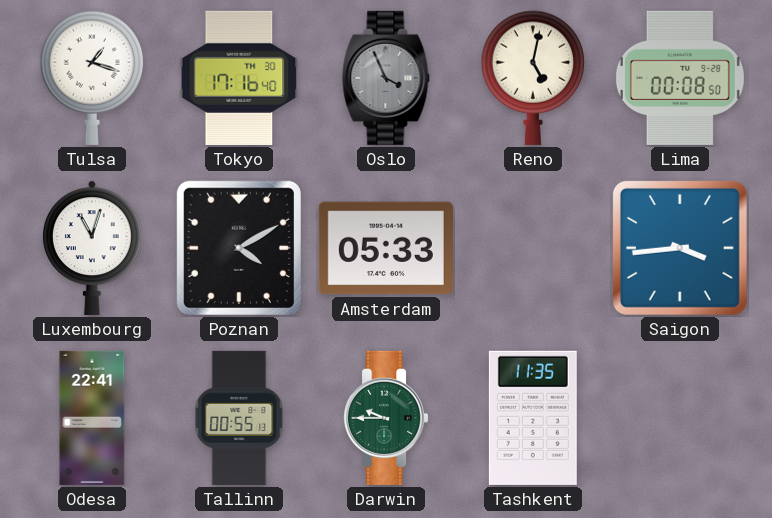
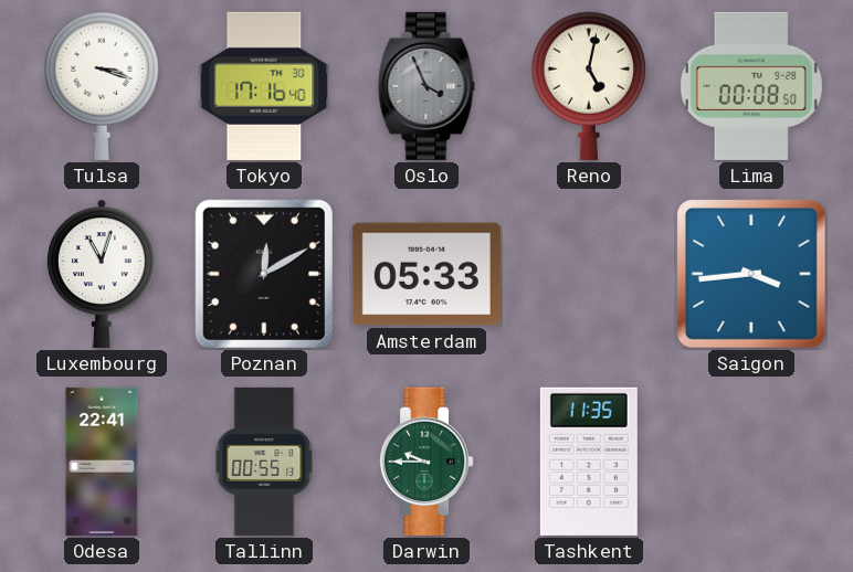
Tulsa: 1:18 -> 3:18
Poznan: 4:10 -> 12:10
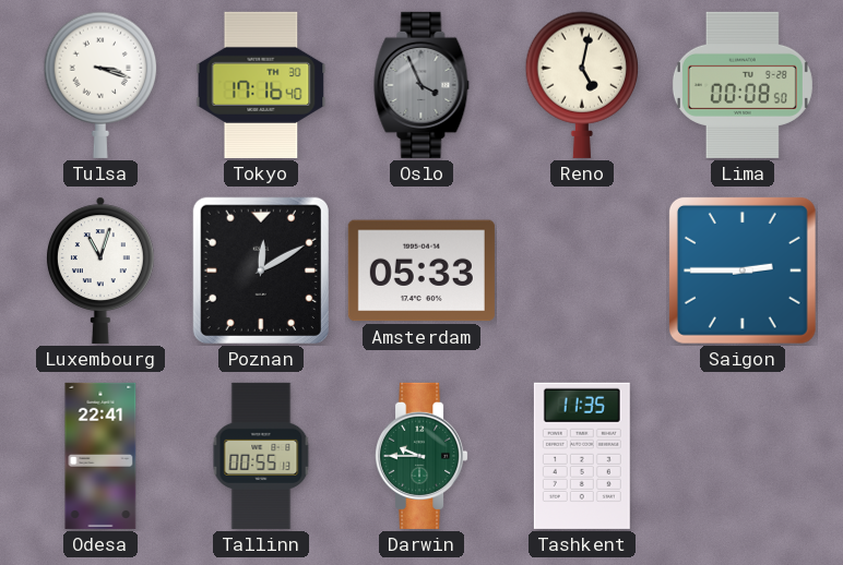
Saigon: 3:44 -> 2:45
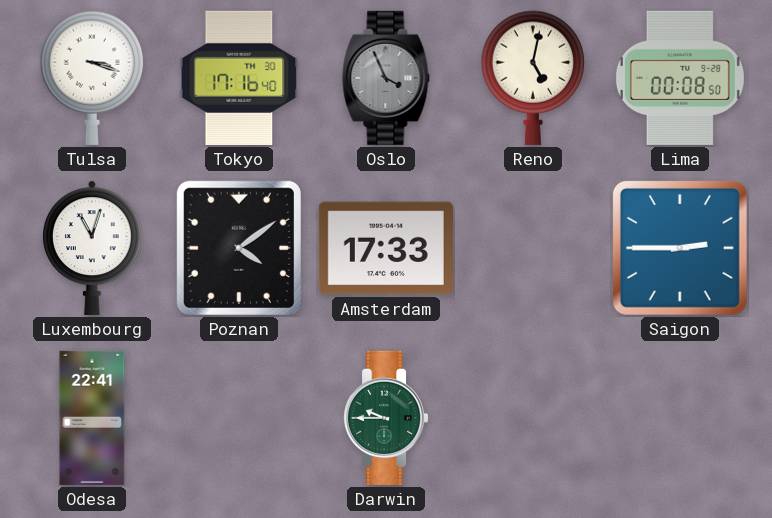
Poznan: 12:10 -> 4:09
Amsterdam: 05:33 -> 17:33
Tallinn: 00:55 -> none
Tashkent: 11:35 -> none
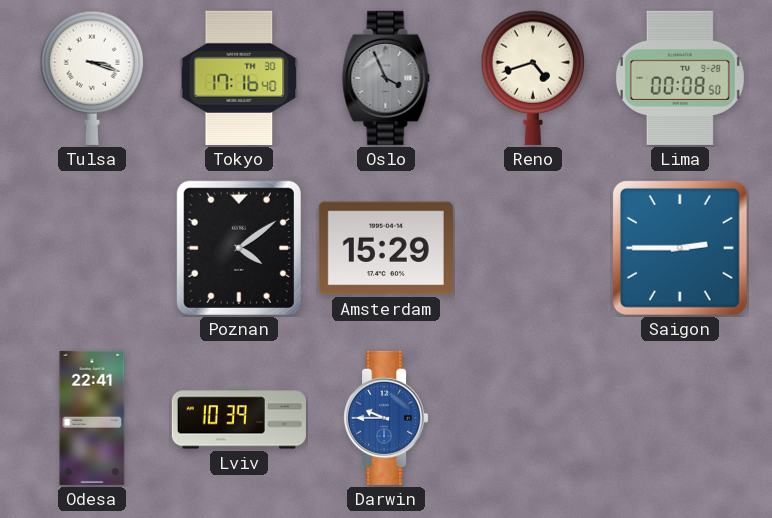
Reno: 5:02 -> 4:42
Luxembourg: 11:03 -> none
Amsterdam: 17:33 -> 15:29
Lviv: none -> 10:39
Darwin dial: green -> blue
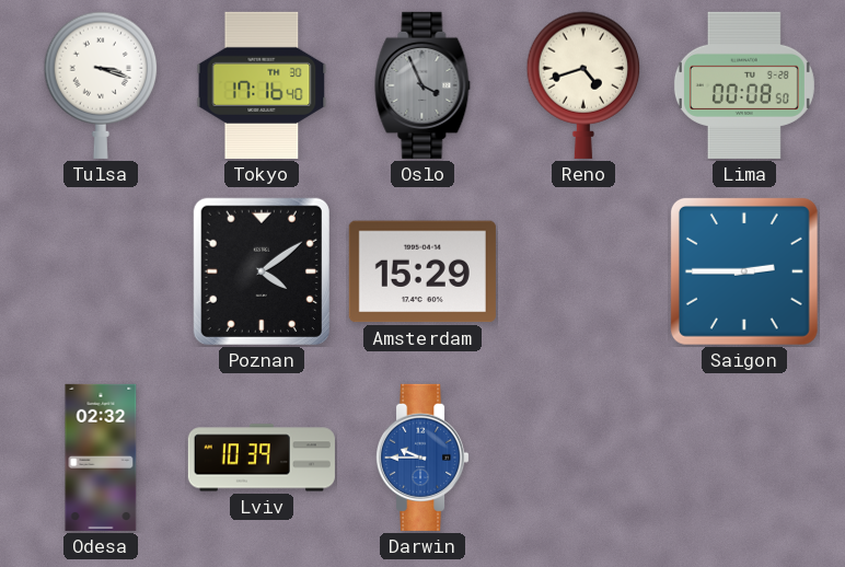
Odesa: 22:41 -> 02:32
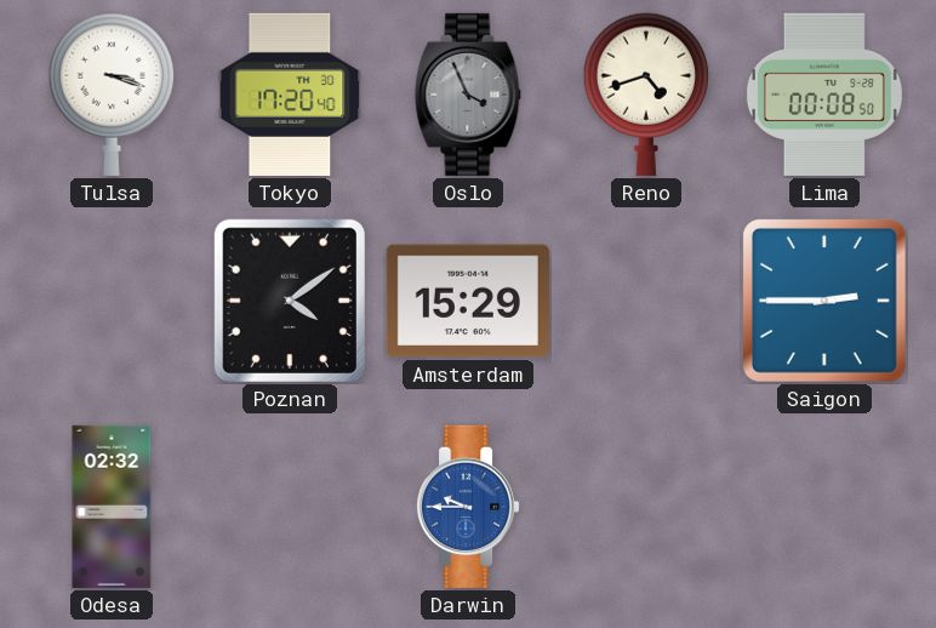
Tokyo: 17:16 -> 17:20
Lviv: 10:39 -> none
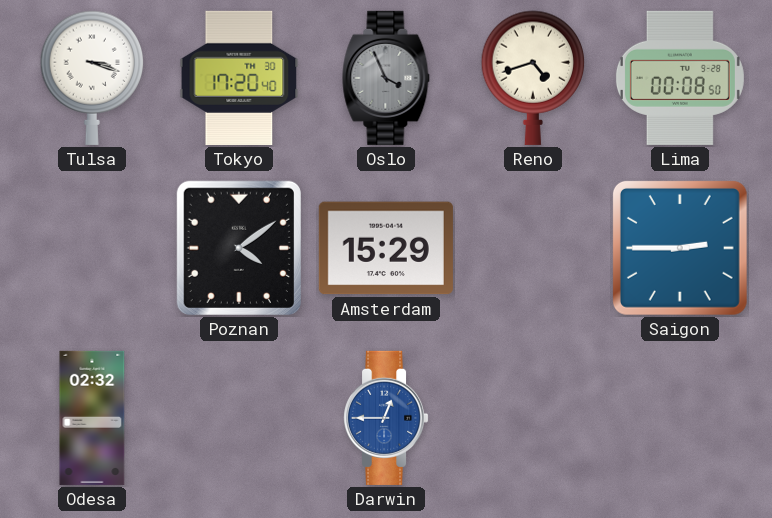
Darwin: 9:45 -> 12:45
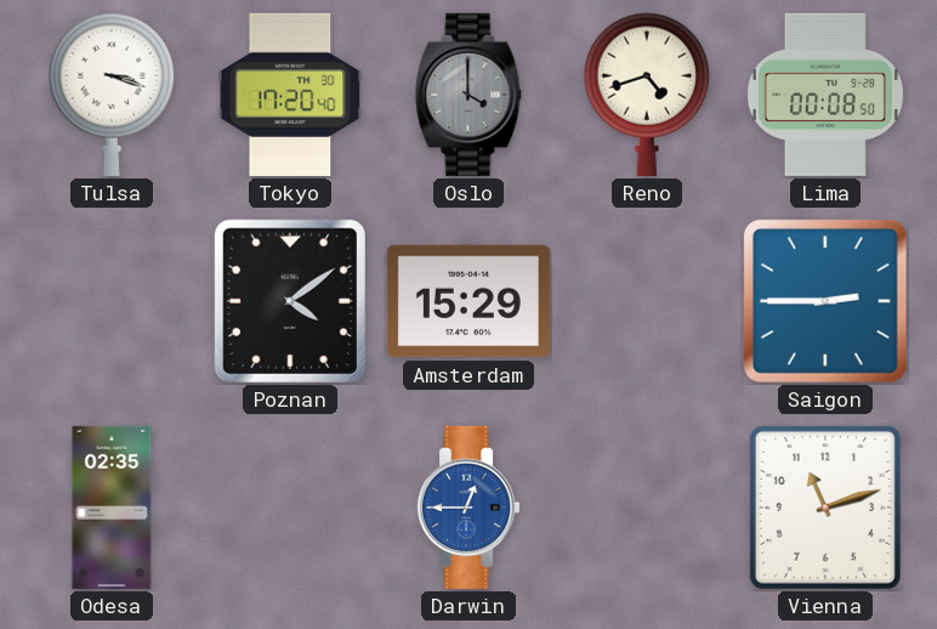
Oslo: 3:56 -> 4:00
Odesa: 02:32 -> 02:35
Vienna: none -> 11:12
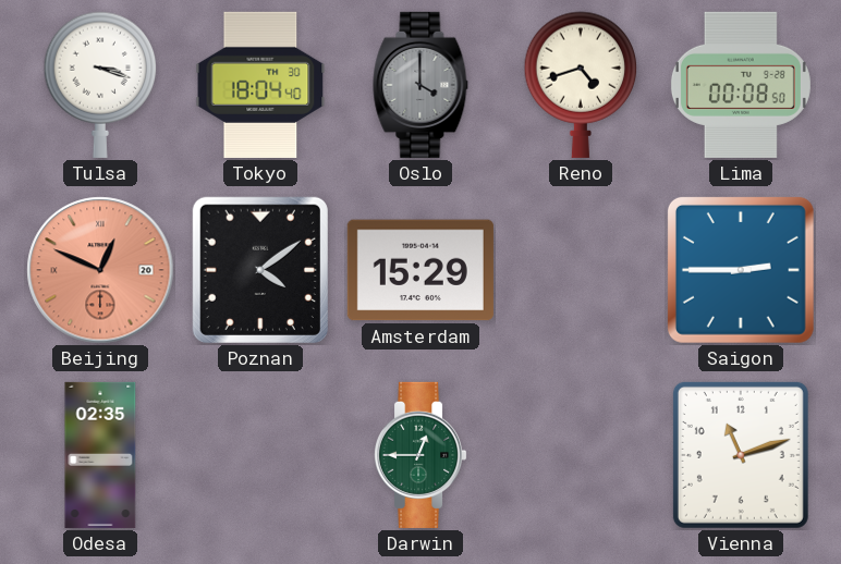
Tokyo: 17:20 -> 18:04
Beijing: none -> 12:49
Darwin dial: blue -> green
